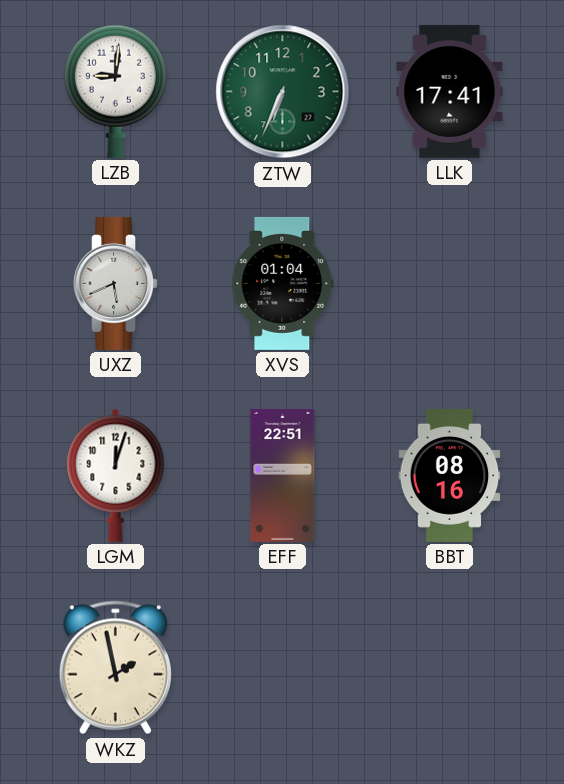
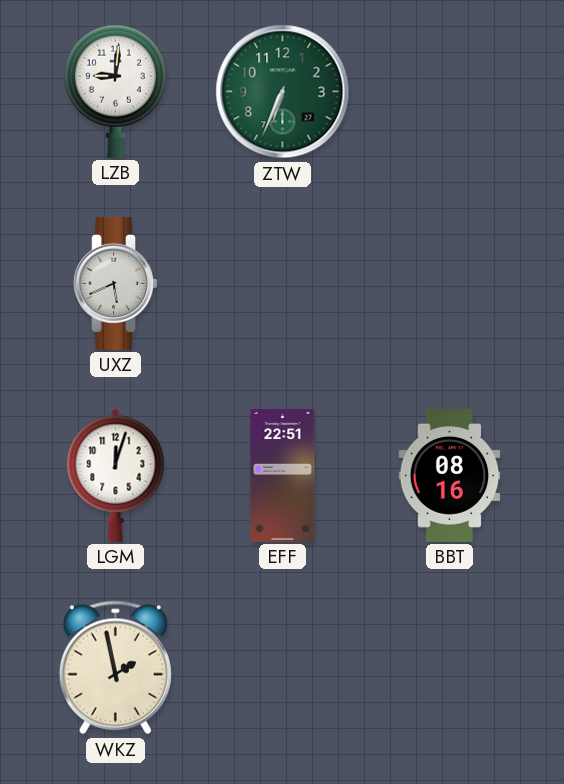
LLK: 17:41 -> none
XVS: 01:04 -> none
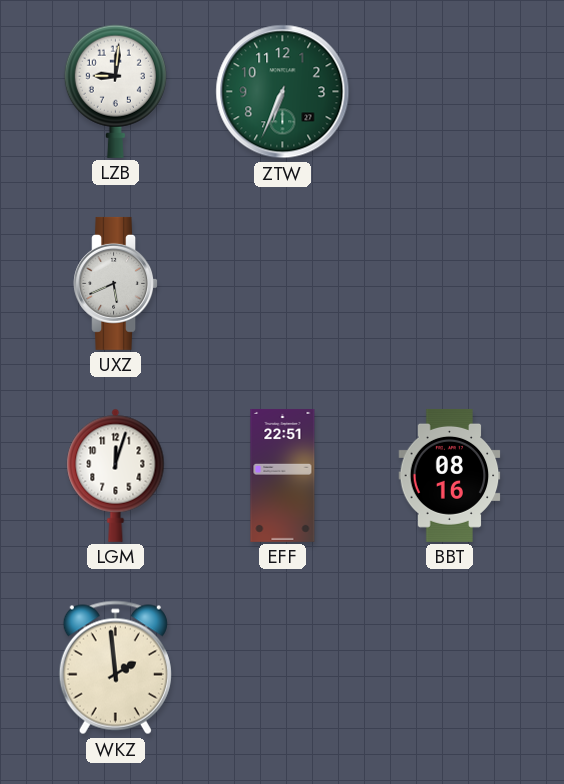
WKZ: 1:58 -> 1:59
